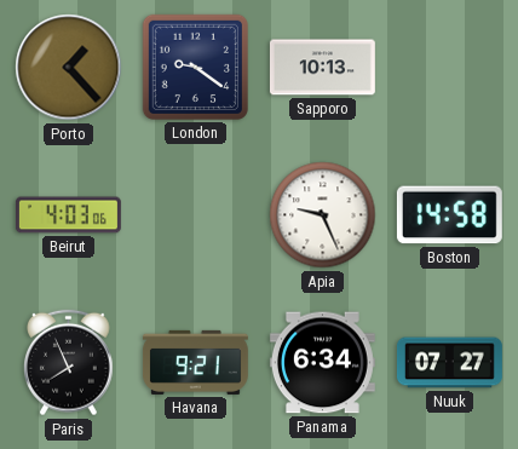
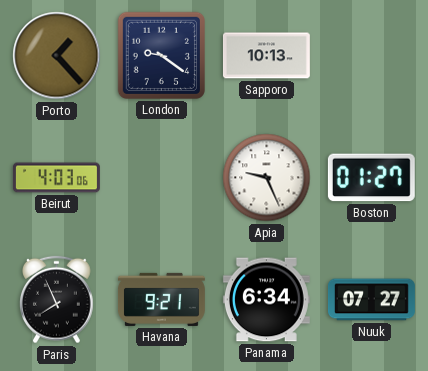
Boston: 14:58 -> 01:27
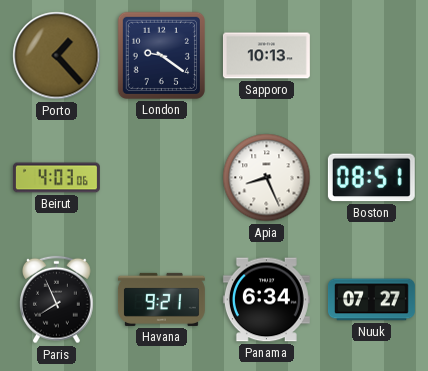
Apia: 9:26 -> 8:26
Boston: 01:27 -> 08:51
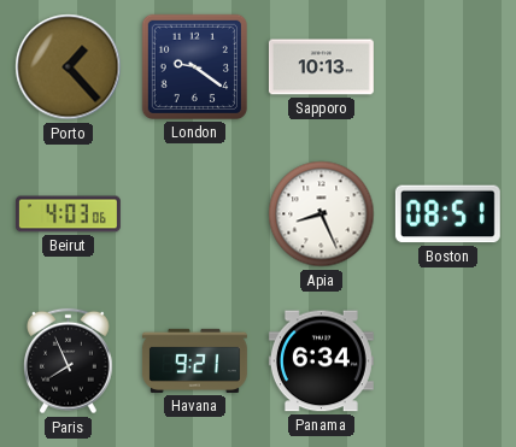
Nuuk: 07:27 -> none
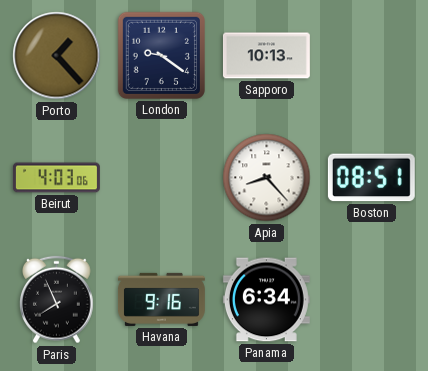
Apia: 8:26 -> 8:23
Havana: 9:21 -> 9:16
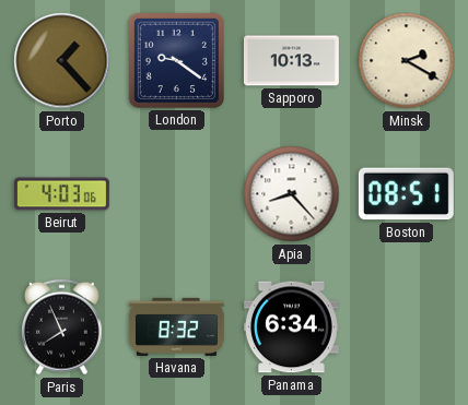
Minsk: none -> 2:20
Havana: 9:16 -> 8:32
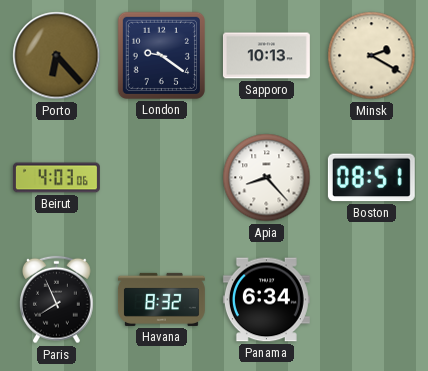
Porto: 1:23 -> 6:23
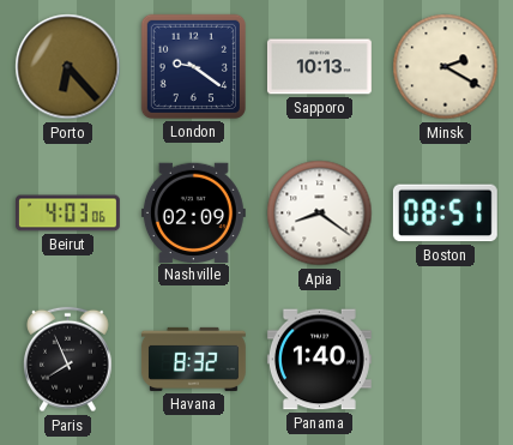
Nashville: none -> 02:09
Apia: 8:23 -> 8:21
Panama: 6:34 -> 1:40
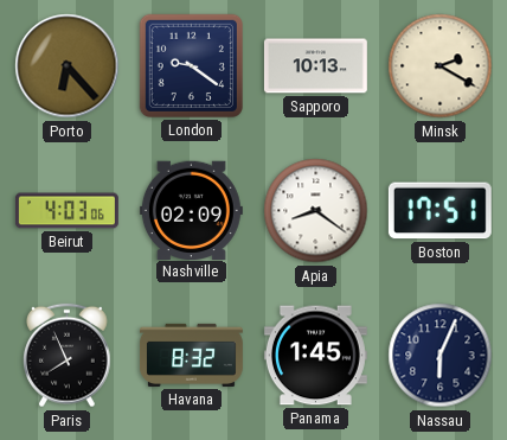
Boston: 08:51 -> 17:51
Panama: 1:40 -> 1:45
Nassau: none -> 6:04
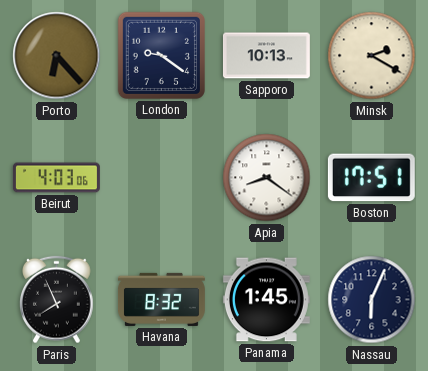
Nashville: 02:09 -> none
